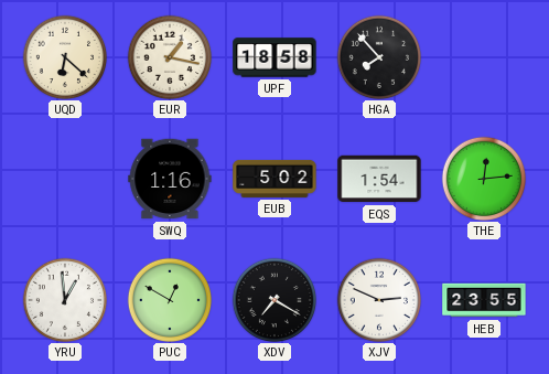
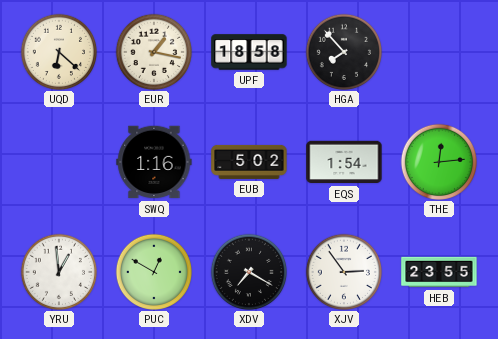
XJV: 2:49 -> 2:54
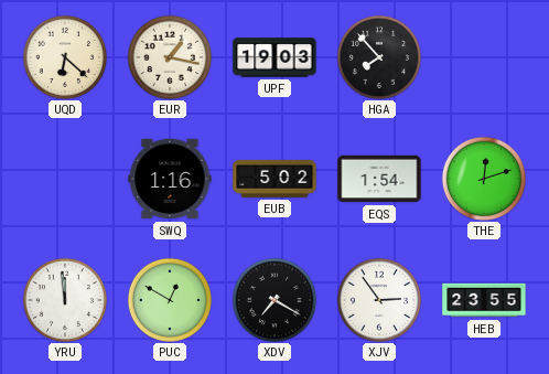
UPF: 18:58 -> 19:03
THE: 12:14 -> 12:12
YRU: 12:59 -> 11:59
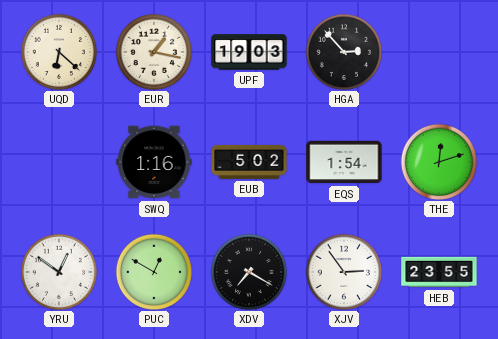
HGA: 7:53 -> 2:53
YRU: 11:59 -> 12:51
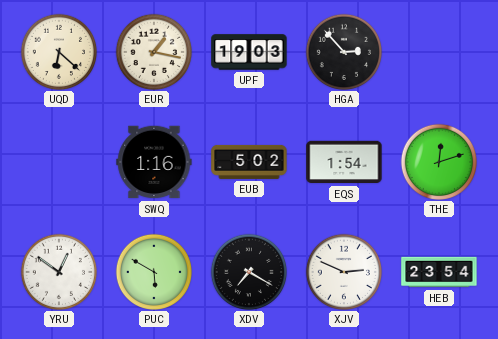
PUC: 12:50 -> 5:50
XJV: 2:54 -> 2:49
HEB: 23:55 -> 23:54
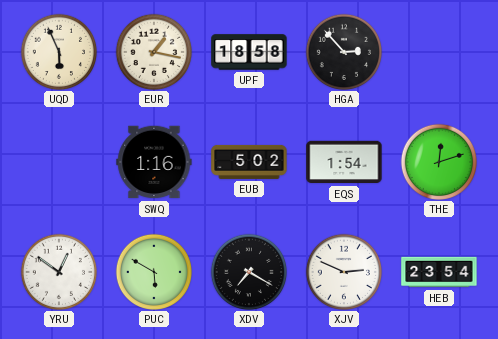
UQD: 6:22 -> 5:56
UPF: 19:03 -> 18:58
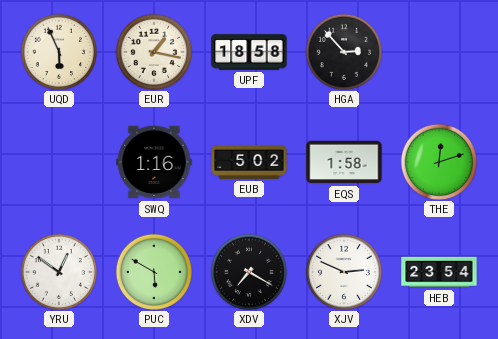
EQS: 1:54 -> 1:58
